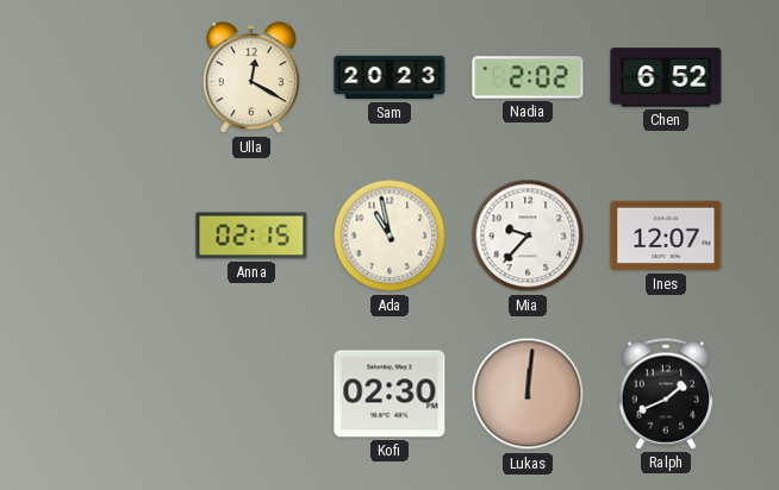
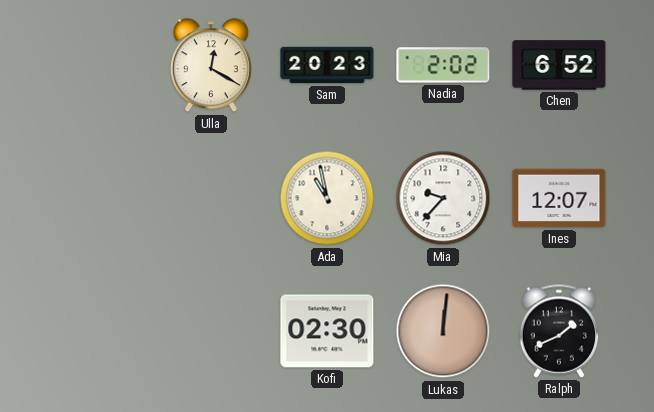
Anna: 02:15 -> none
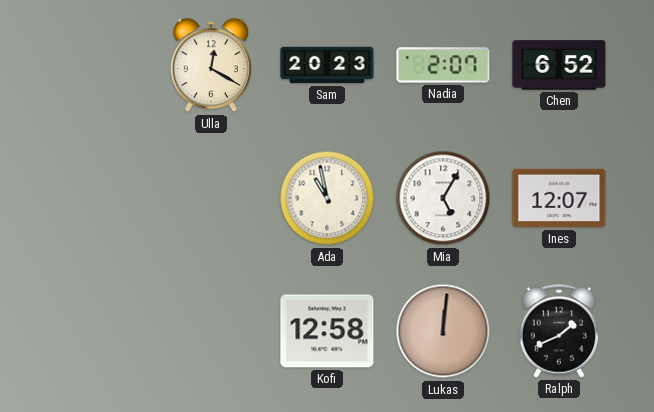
Nadia: 2:02 -> 2:07
Mia: 9:37 -> 5:05
Kofi: 02:30 -> 12:58
